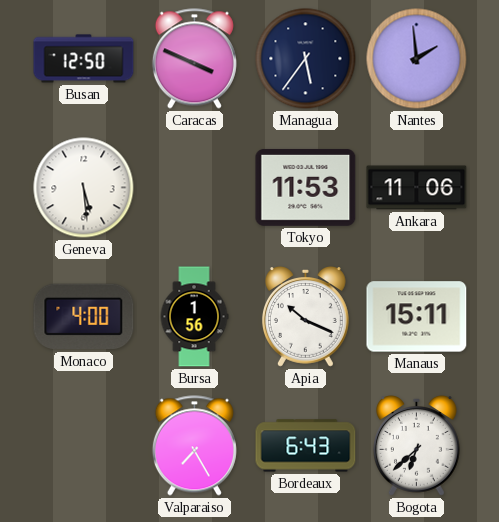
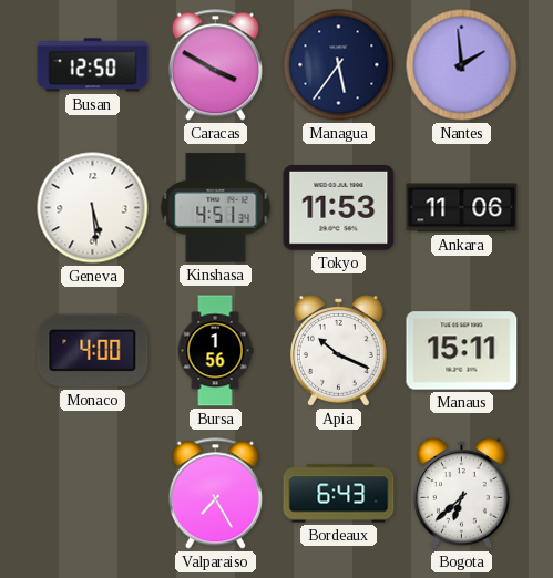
Caracas: 3:49 -> 3:50
Kinshasa: none -> 4:51
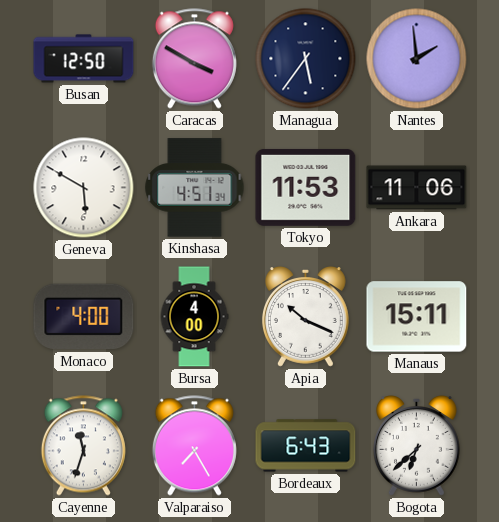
Geneva: 5:29 -> 5:50
Bursa: 1:56 -> 4:00
Cayenne: none -> 11:33
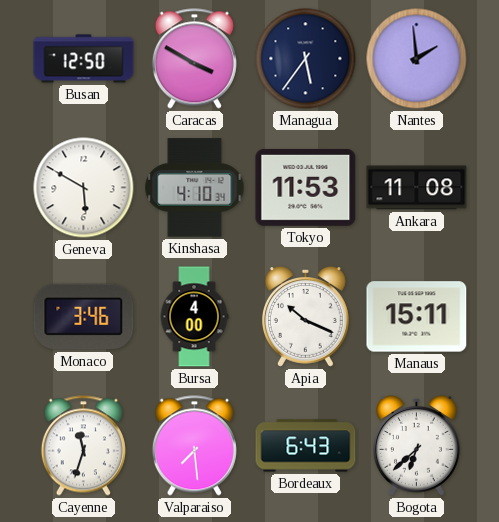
Kinshasa: 4:51 -> 4:10
Ankara: 11:06 -> 11:08
Monaco: 4:00 -> 3:46
Valparaiso: 7:25 -> 7:29
